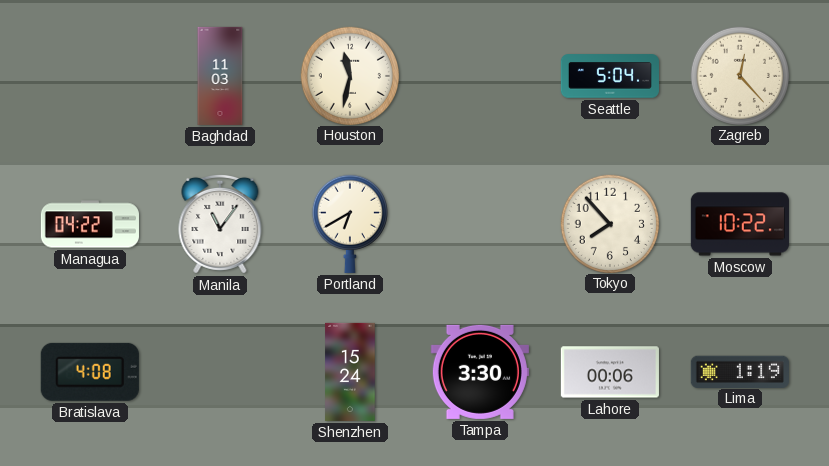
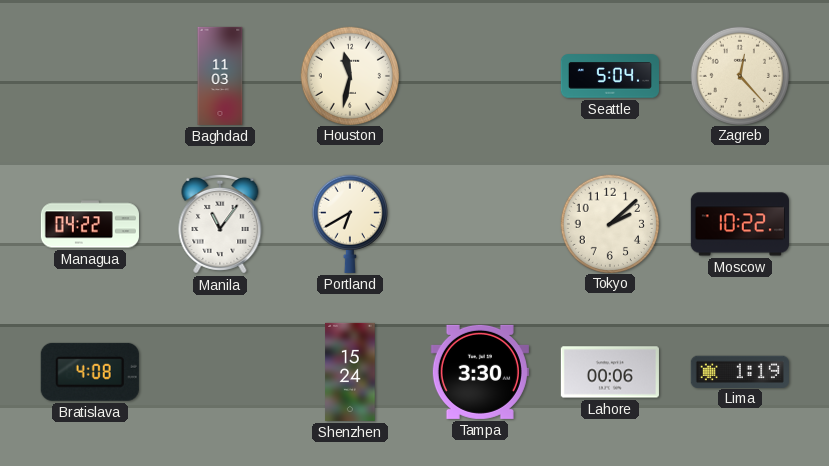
Tokyo: 7:53 -> 2:08
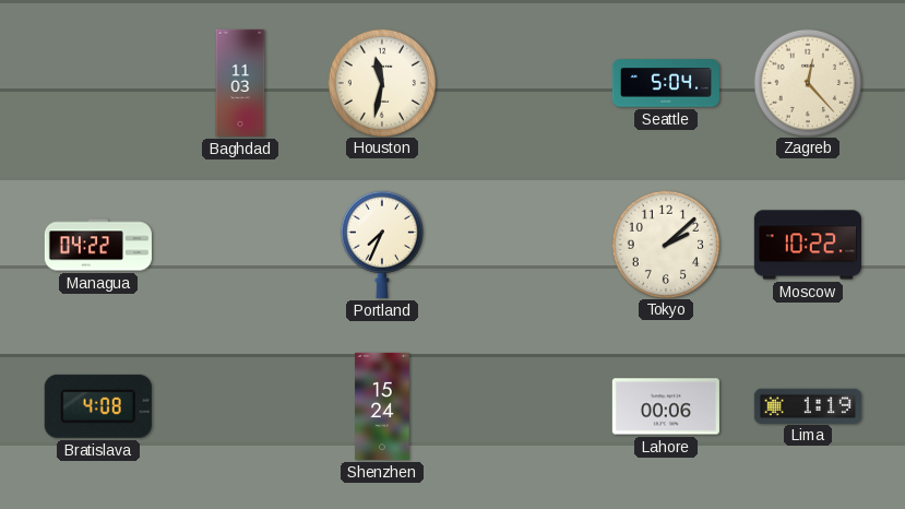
Manila: 11:06 -> none
Portland: 6:40 -> 7:34
Tampa: 3:30 -> none
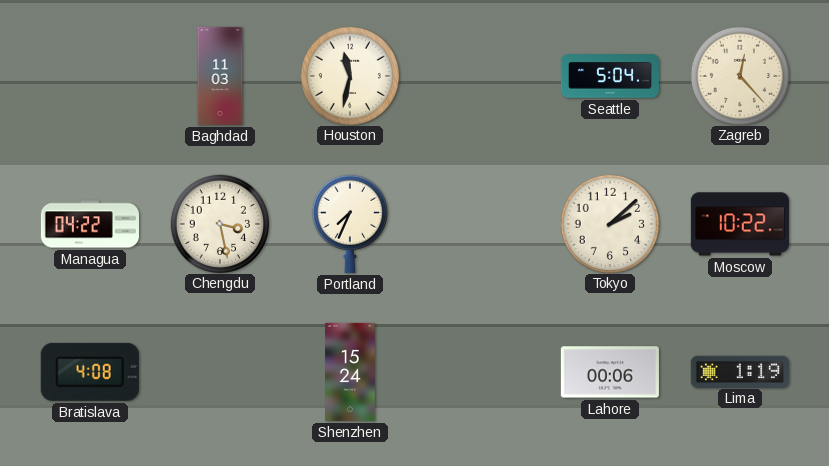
Chengdu: none -> 3:28
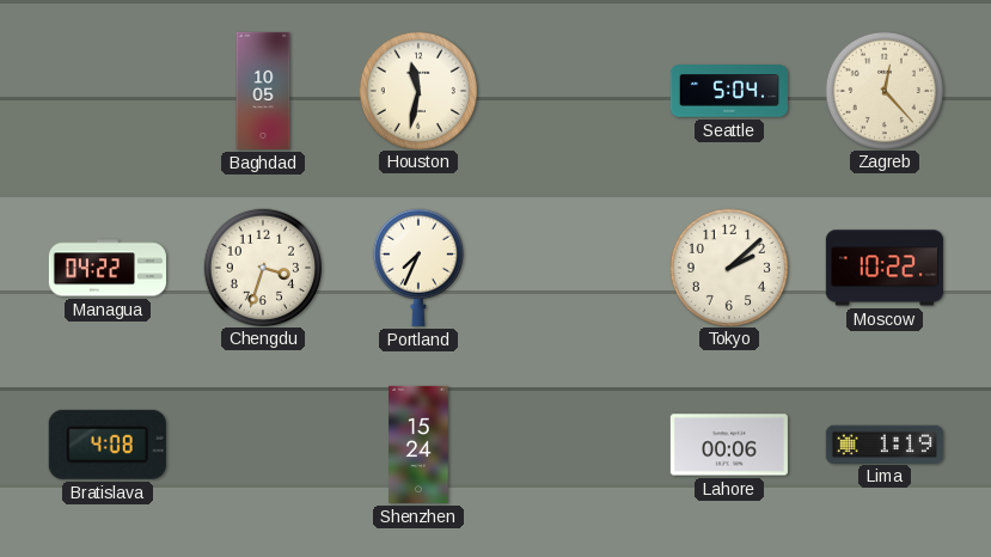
Baghdad: 11:03 -> 10:05
Chengdu: 3:28 -> 3:33
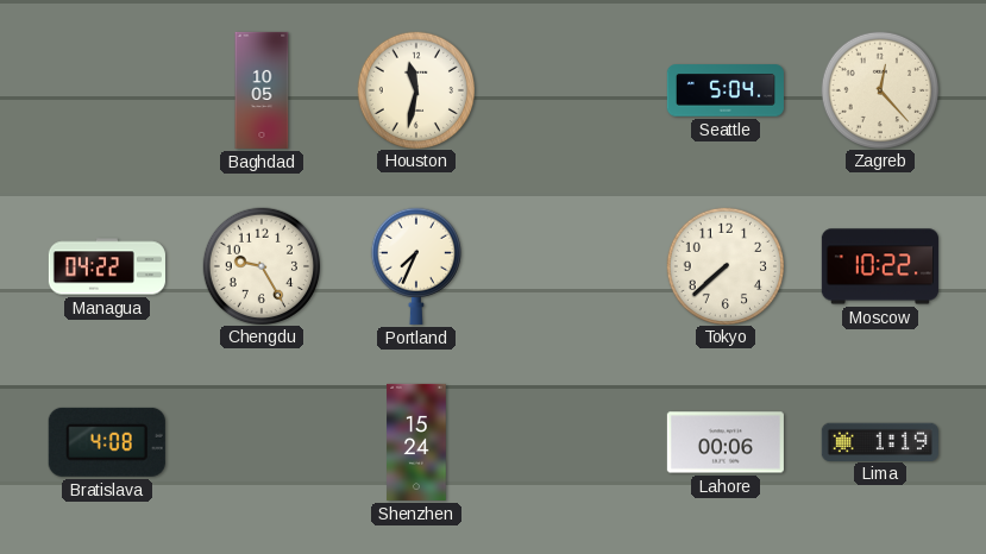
Chengdu: 3:33 -> 9:25
Tokyo: 2:08 -> 7:38
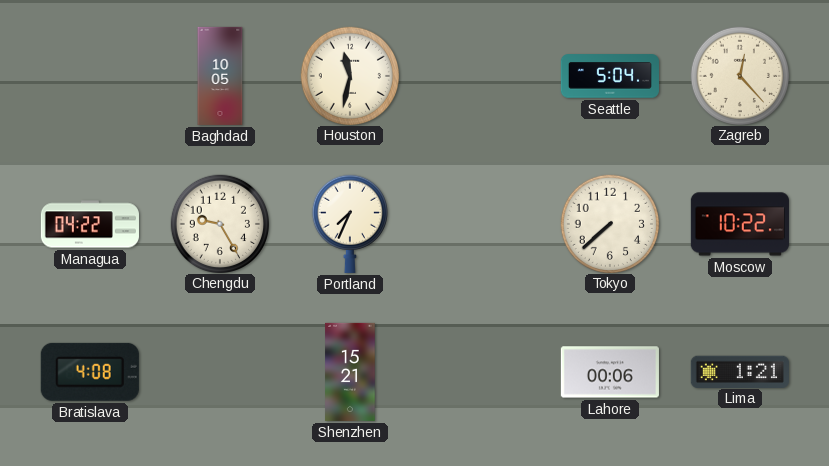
Shenzhen: 15:24 -> 15:21
Lima: 1:19 -> 1:21
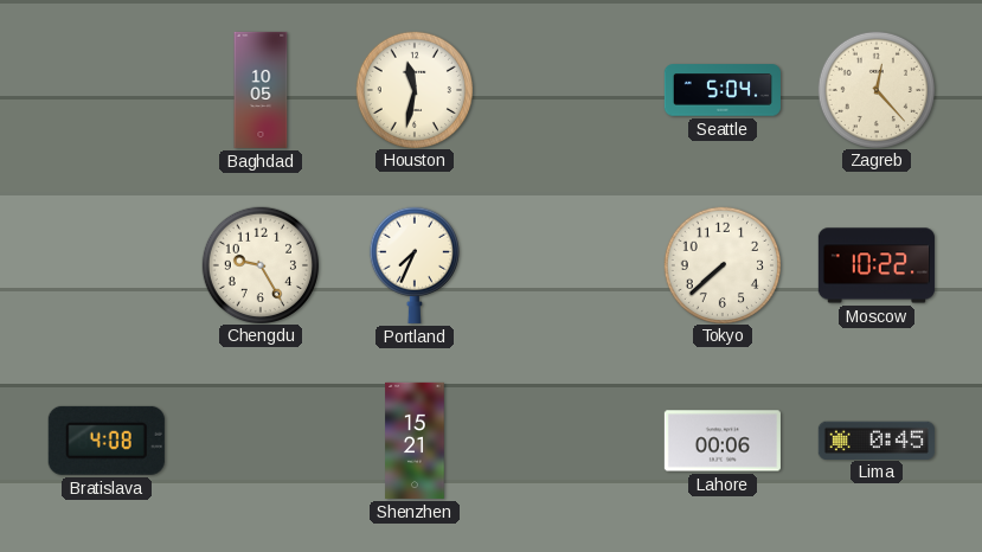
Managua: 04:22 -> none
Lima: 1:21 -> 0:45
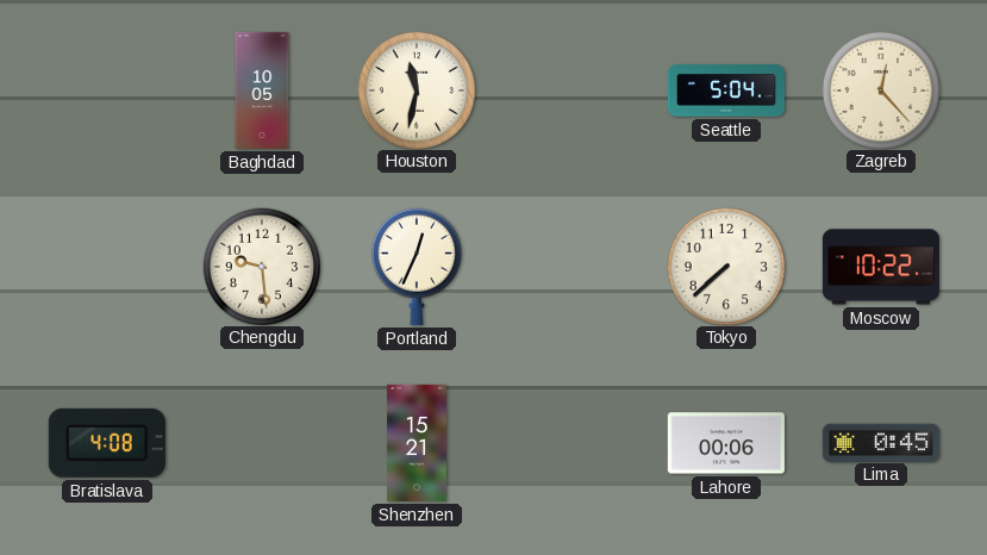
Chengdu: 9:25 -> 9:29
Portland: 7:34 -> 12:34
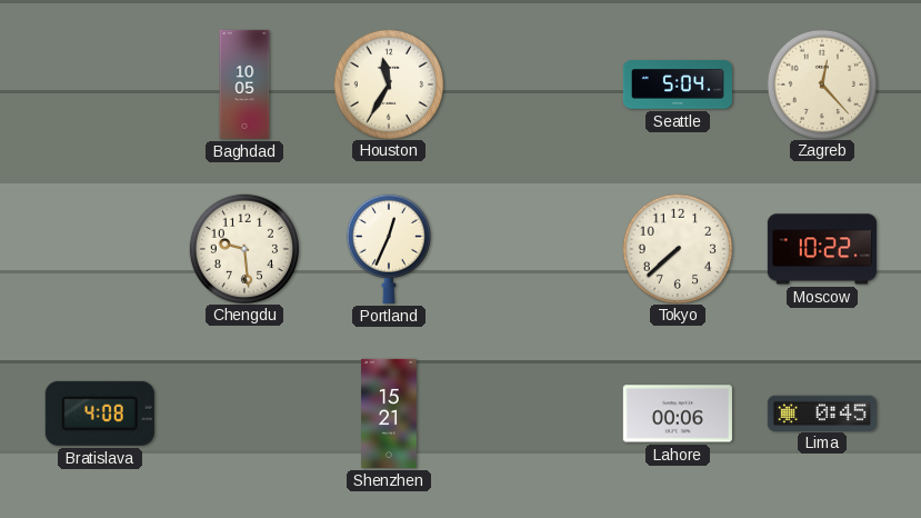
Houston: 11:32 -> 11:35
